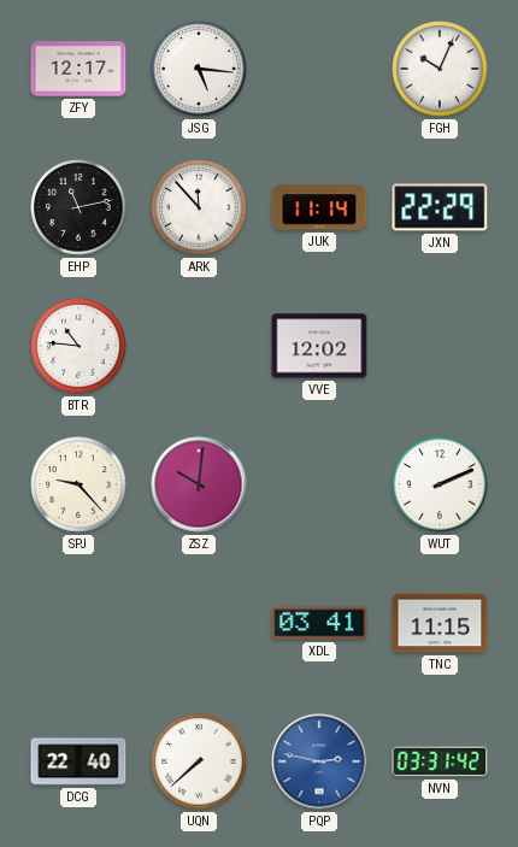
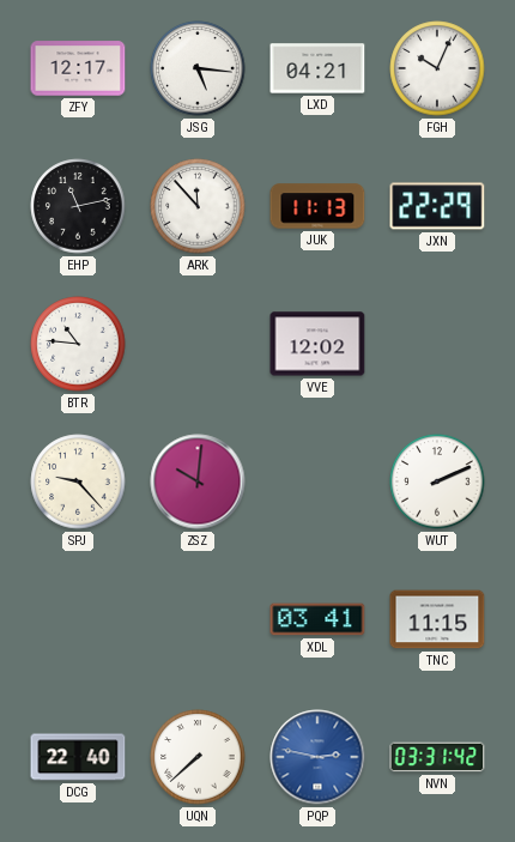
LXD: none -> 04:21
JUK: 11:14 -> 11:13
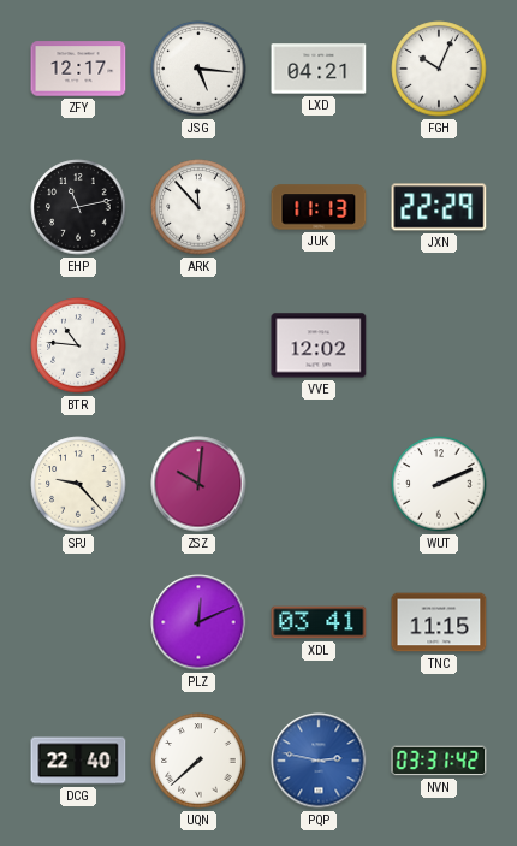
PLZ: none -> 12:11
